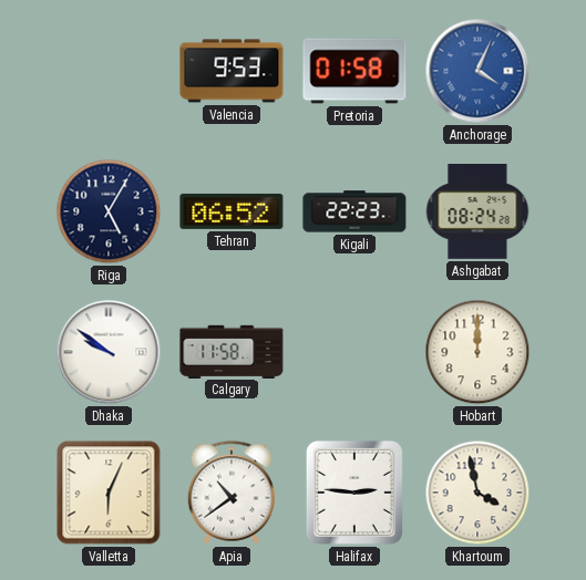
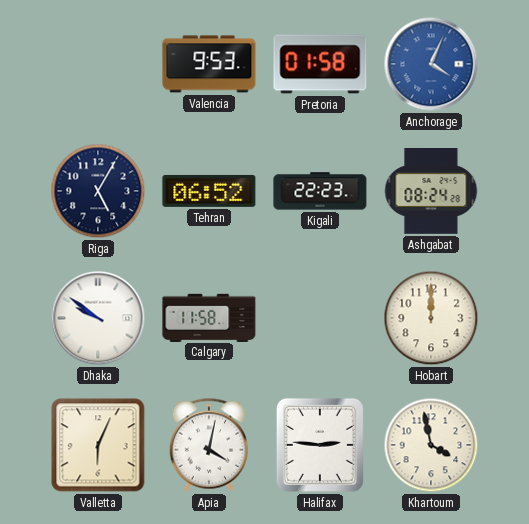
Apia: 10:39 -> 4:02
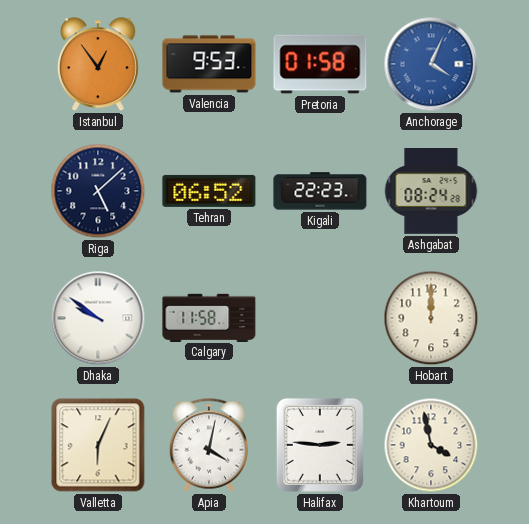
Istanbul: none -> 12:54
Riga: 5:05 -> 5:08
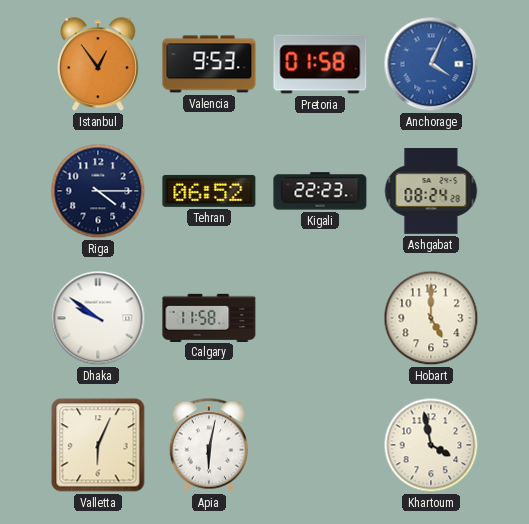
Riga: 5:08 -> 4:15
Hobart: 12:00 -> 5:00
Apia: 4:02 -> 6:02
Halifax: 2:46 -> none
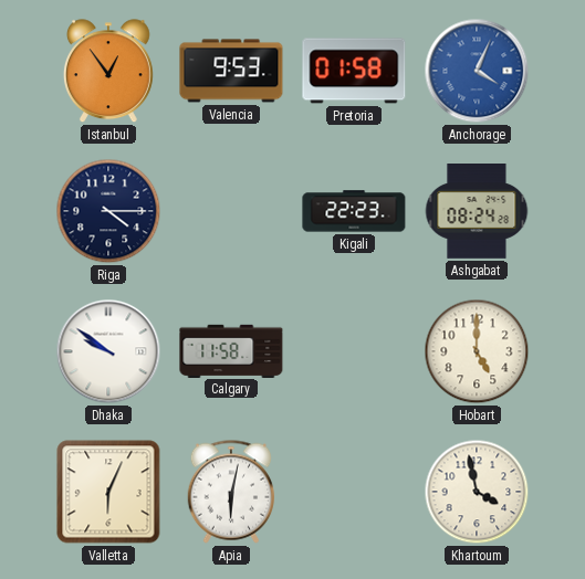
Tehran: 06:52 -> none
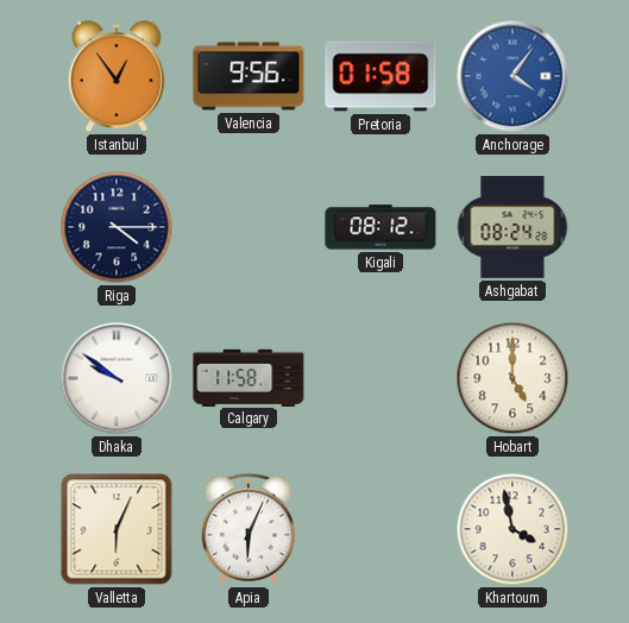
Valencia: 9:53 -> 9:56
Anchorage: 4:04 -> 4:06
Kigali: 22:23 -> 08:12
Apia: 6:02 -> 6:04
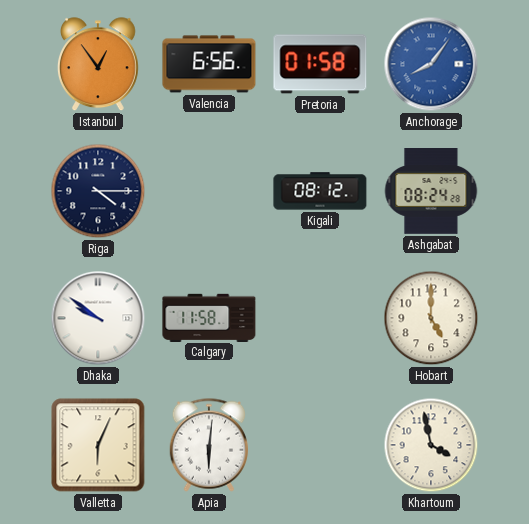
Valencia: 9:56 -> 6:56
Anchorage: 4:06 -> 8:06
Apia: 6:04 -> 6:01
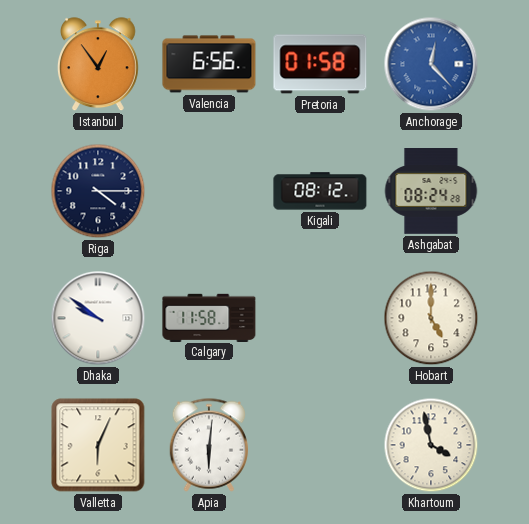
Anchorage: 8:06 -> 12:23
